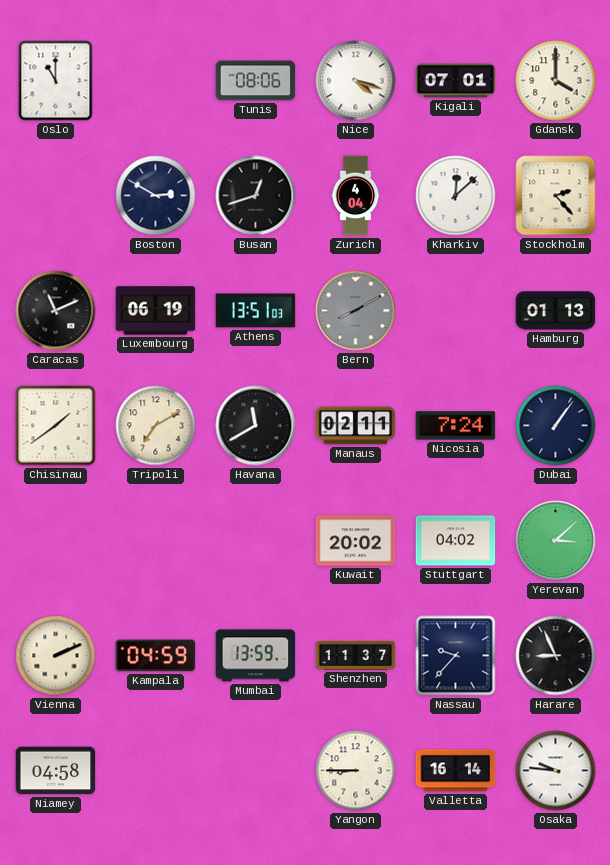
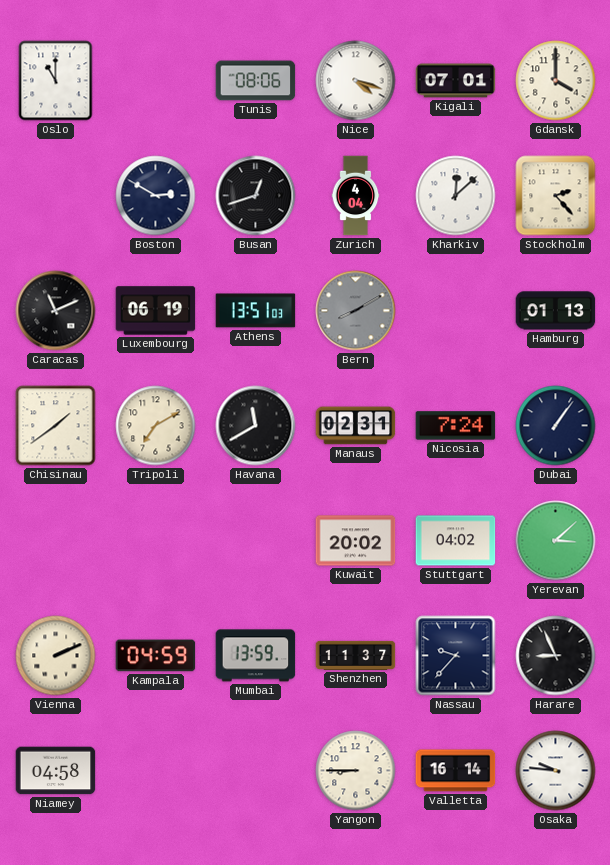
Manaus: 02:11 -> 02:31
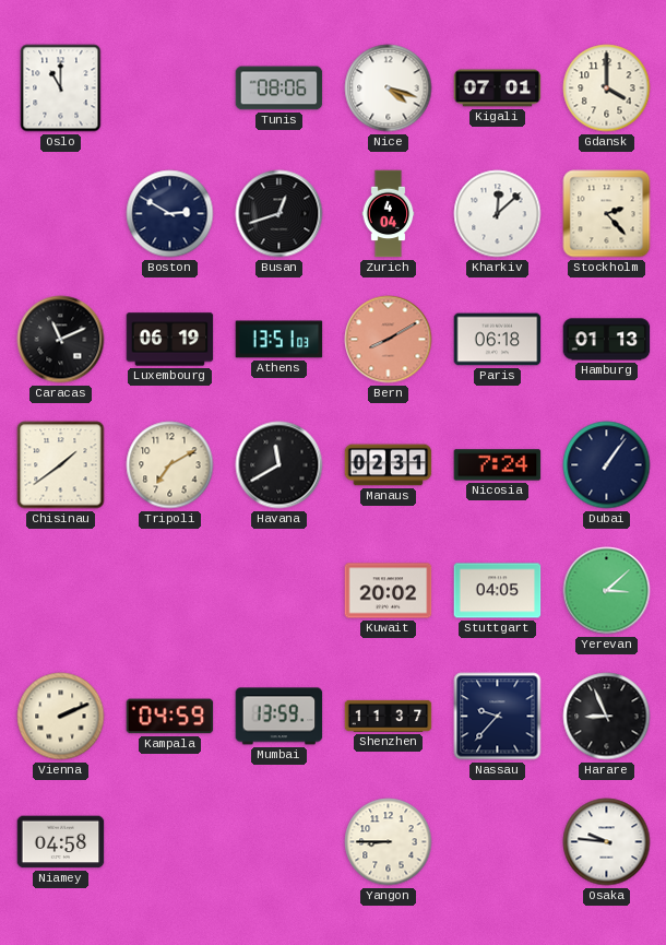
Bern dial: grey -> salmon
Paris: none -> 06:18
Stuttgart: 04:02 -> 04:05
Valletta: 16:14 -> none
